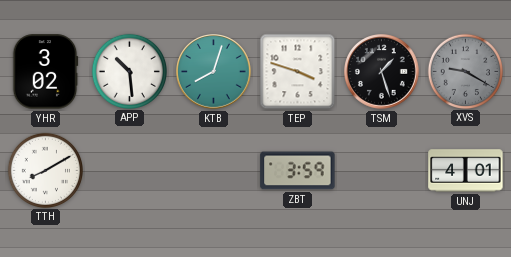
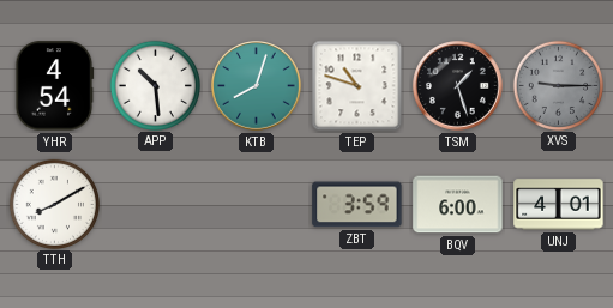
YHR: 3:02 -> 4:54
TEP: 3:48 -> 10:48
XVS: 9:20 -> 9:15
BQV: none -> 6:00
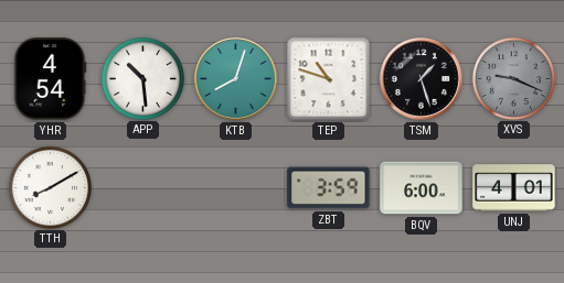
XVS: 9:15 -> 9:19
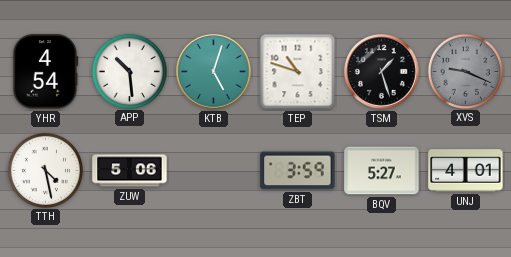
KTB: 8:03 -> 5:03
TTH: 8:10 -> 4:28
ZUW: none -> 5:06
BQV: 6:00 -> 5:27
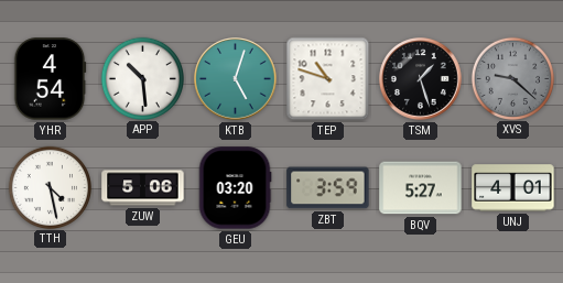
XVS: 9:19 -> 9:22
GEU: none -> 03:20
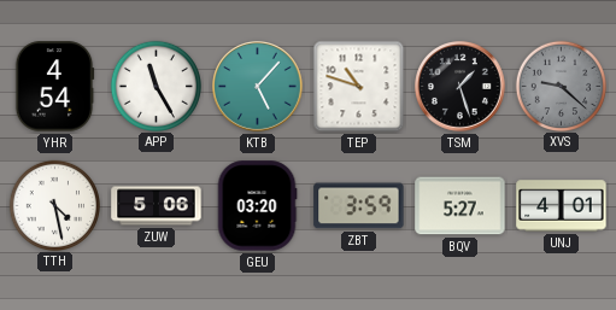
APP: 10:29 -> 11:25
KTB: 5:03 -> 5:07
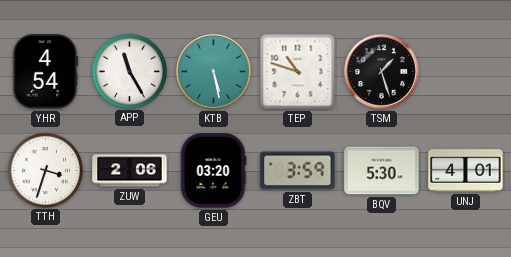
KTB: 5:07 -> 5:28
XVS: 9:22 -> none
TTH: 4:28 -> 3:33
ZUW: 5:06 -> 2:06
BQV: 5:27 -> 5:30
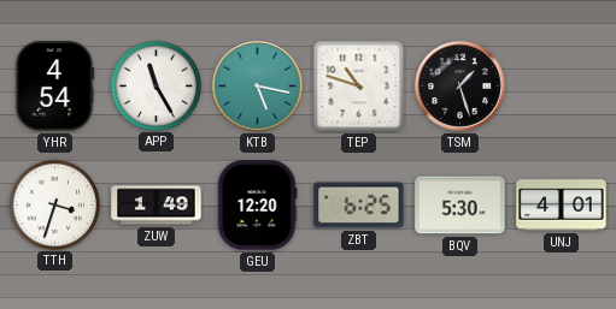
KTB: 5:28 -> 5:17
ZUW: 2:06 -> 1:49
GEU: 03:20 -> 12:20
ZBT: 3:59 -> 6:25
